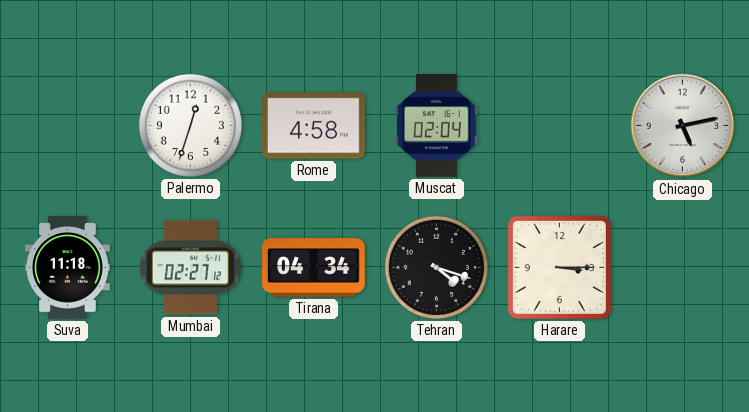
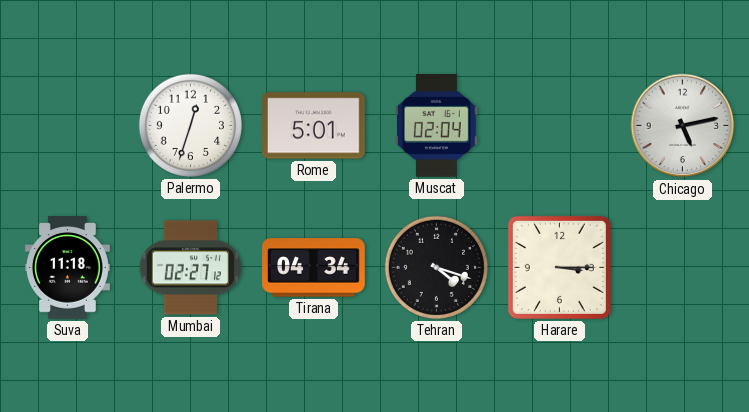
Rome: 4:58 -> 5:01
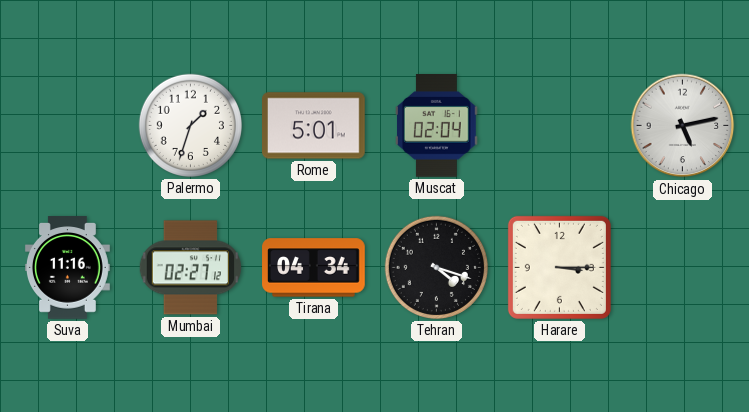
Palermo: 12:33 -> 1:33
Suva: 11:18 -> 11:16
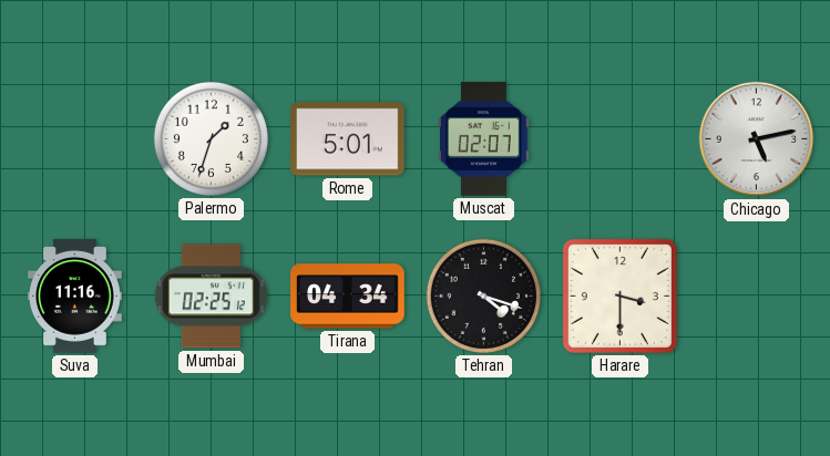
Muscat: 02:04 -> 02:07
Mumbai: 02:27 -> 02:25
Harare: 3:15 -> 3:30
